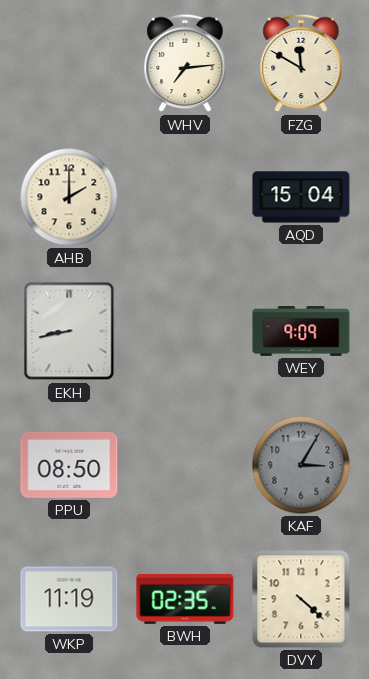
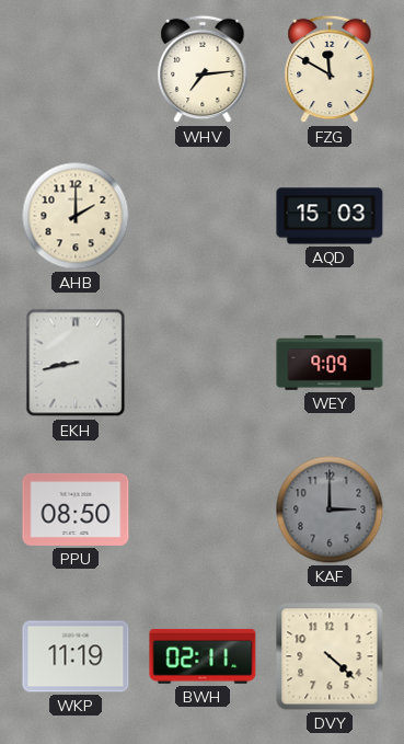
AQD: 15:04 -> 15:03
KAF: 3:05 -> 3:00
BWH: 02:35 -> 02:11
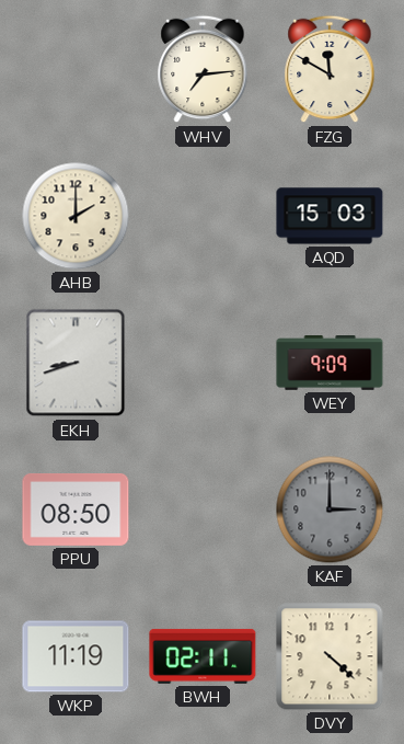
EKH: 8:43 -> 8:42
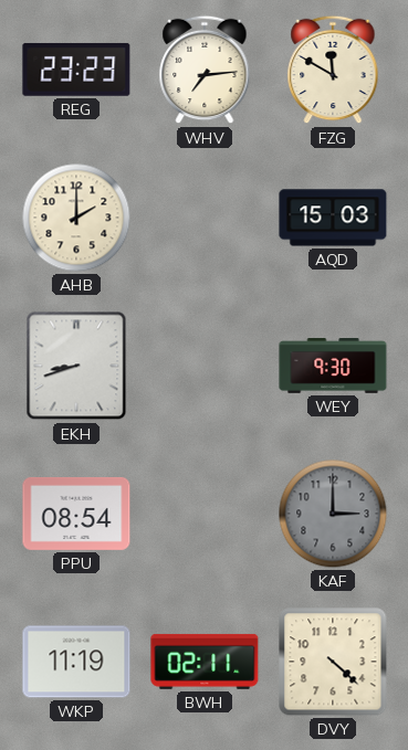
REG: none -> 23:23
WEY: 9:09 -> 9:30
PPU: 08:50 -> 08:54
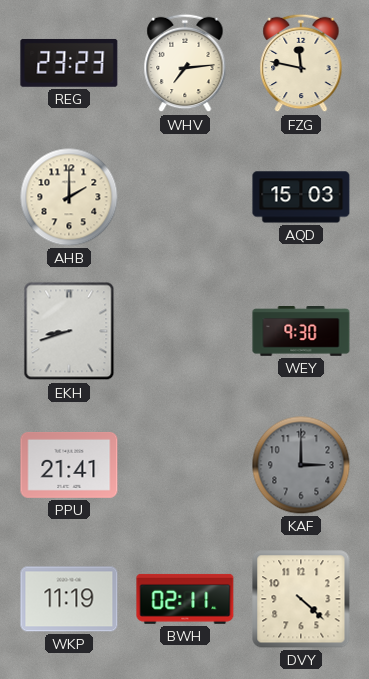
FZG: 11:50 -> 11:47
PPU: 08:54 -> 21:41
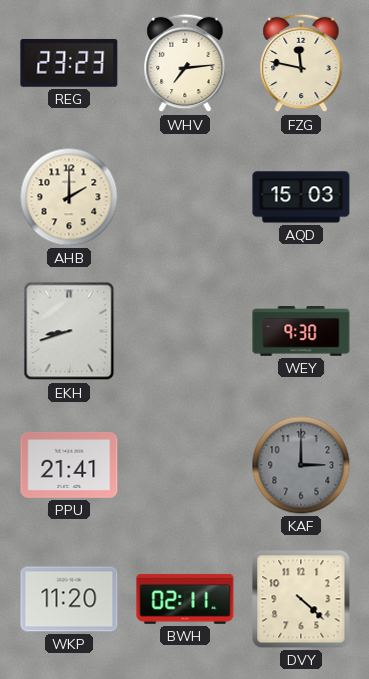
WKP: 11:19 -> 11:20
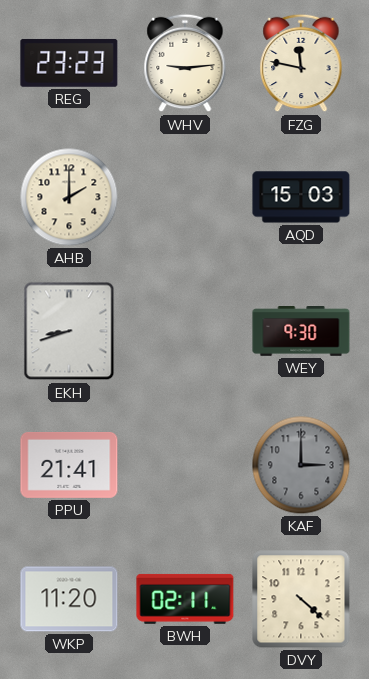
WHV: 7:14 -> 9:14
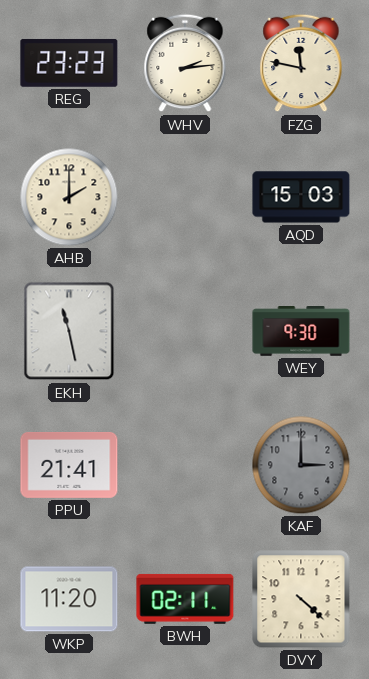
WHV: 9:14 -> 2:14
EKH: 8:42 -> 11:28
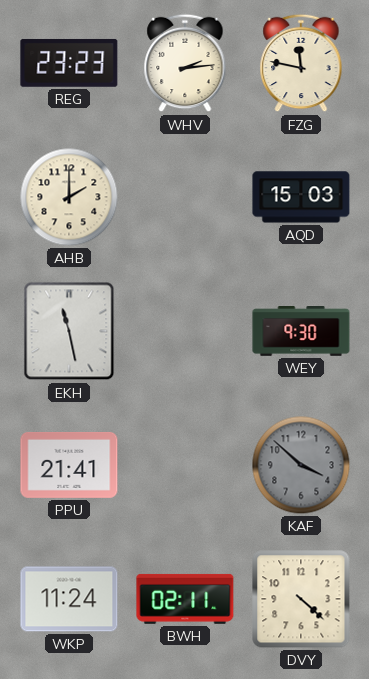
KAF: 3:00 -> 3:52
WKP: 11:20 -> 11:24
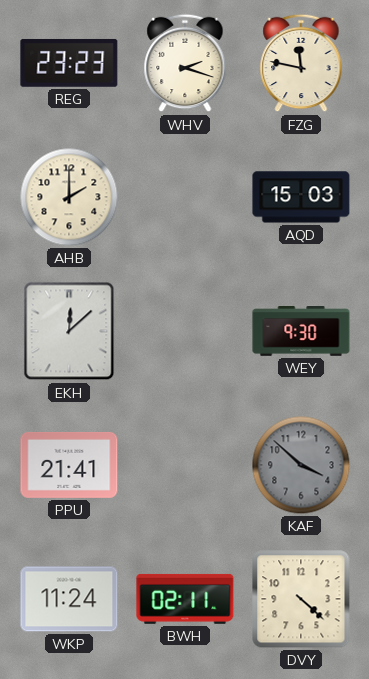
WHV: 2:14 -> 2:18
EKH: 11:28 -> 12:08
